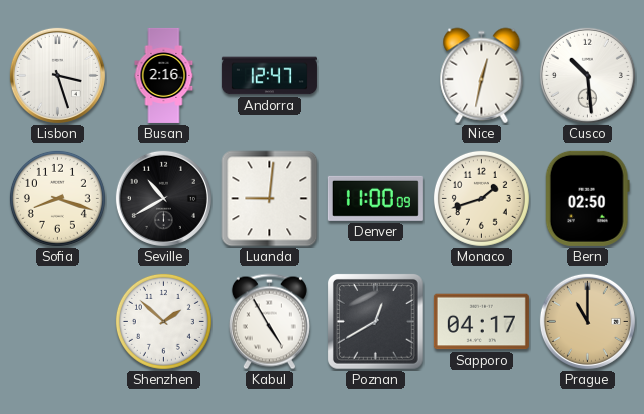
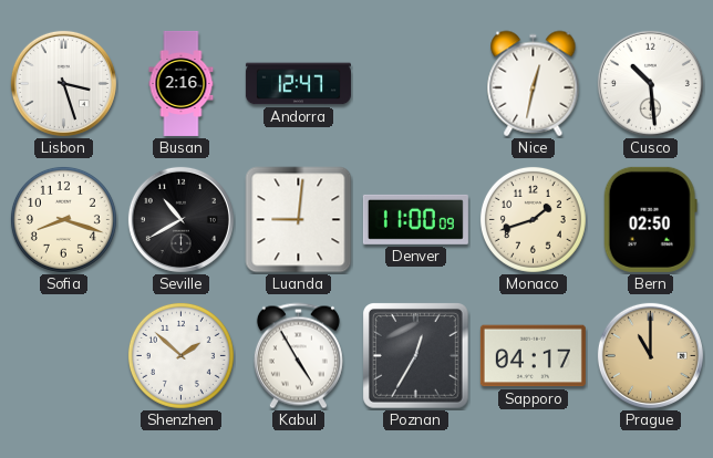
Poznan: 12:40 -> 12:35
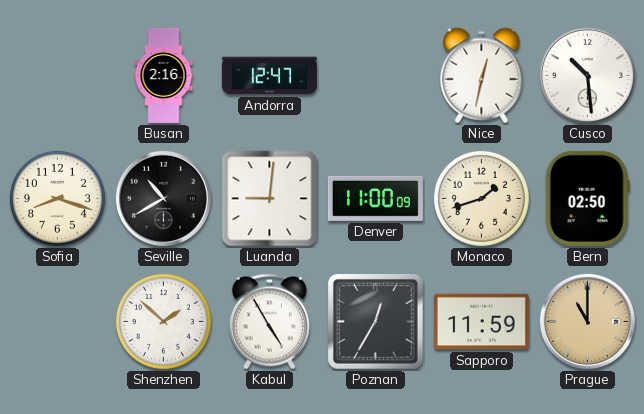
Lisbon: 3:27 -> none
Sapporo: 04:17 -> 11:59
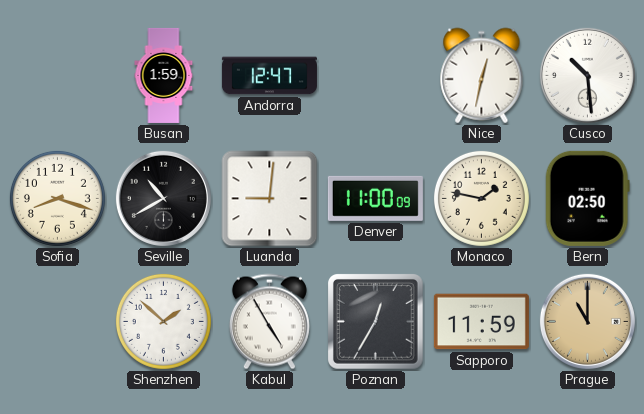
Busan: 2:16 -> 1:59
Monaco: 1:42 -> 1:47
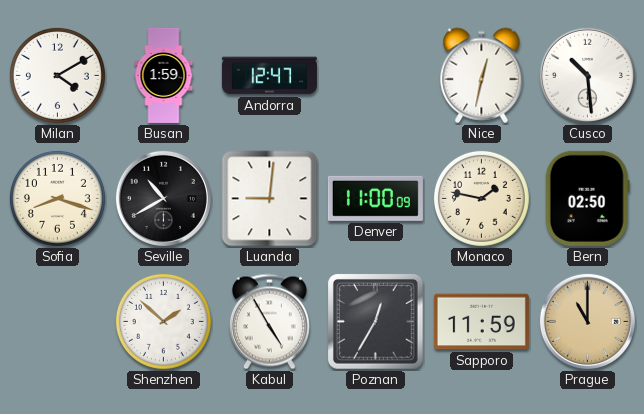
Milan: none -> 4:10
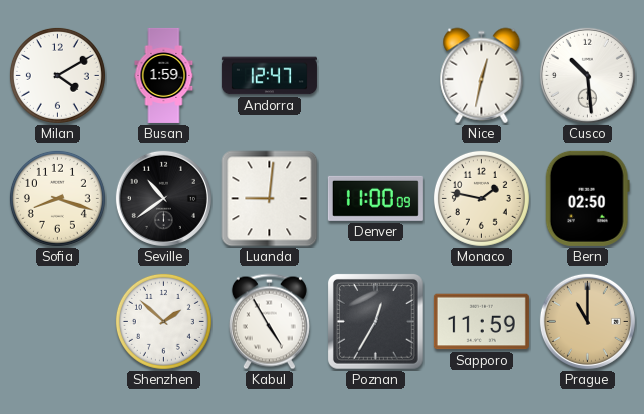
Seville: 10:40 -> 10:39
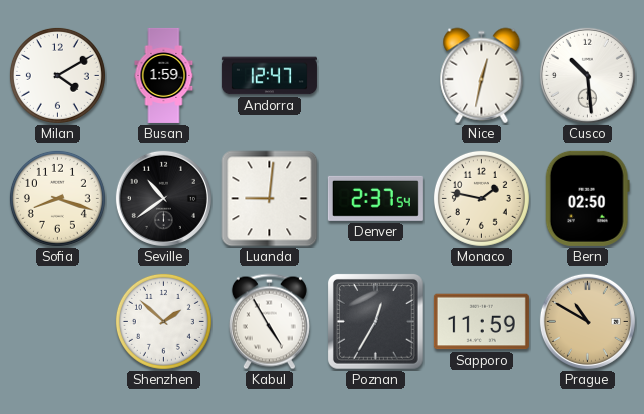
Denver: 11:00 -> 2:37
Prague: 11:00 -> 10:50
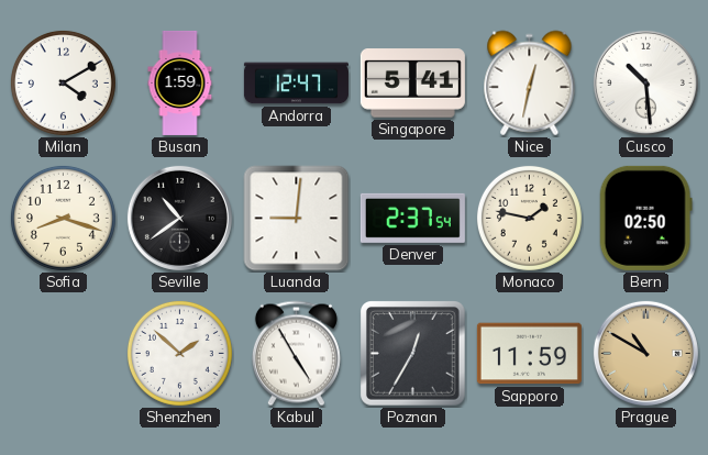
Singapore: none -> 5:41
